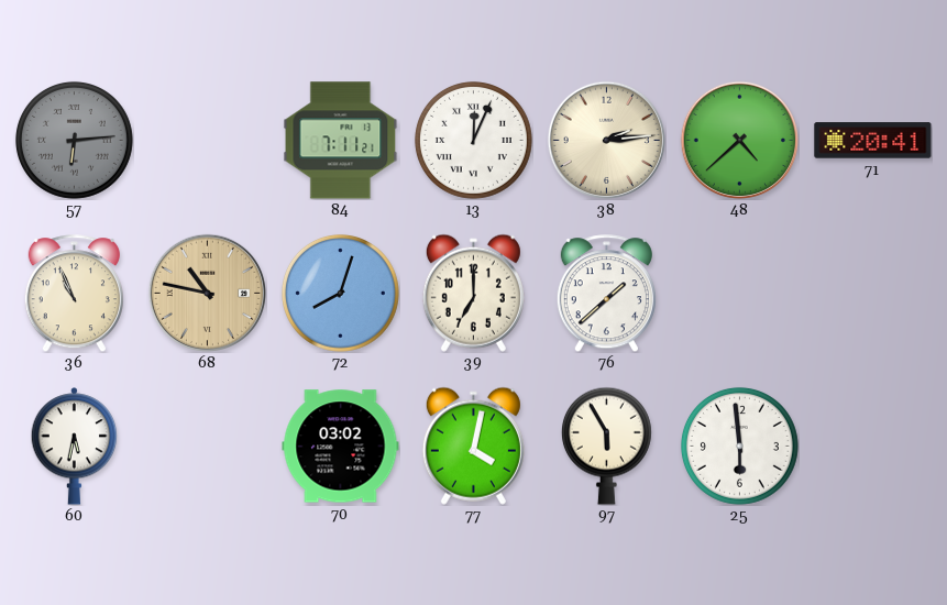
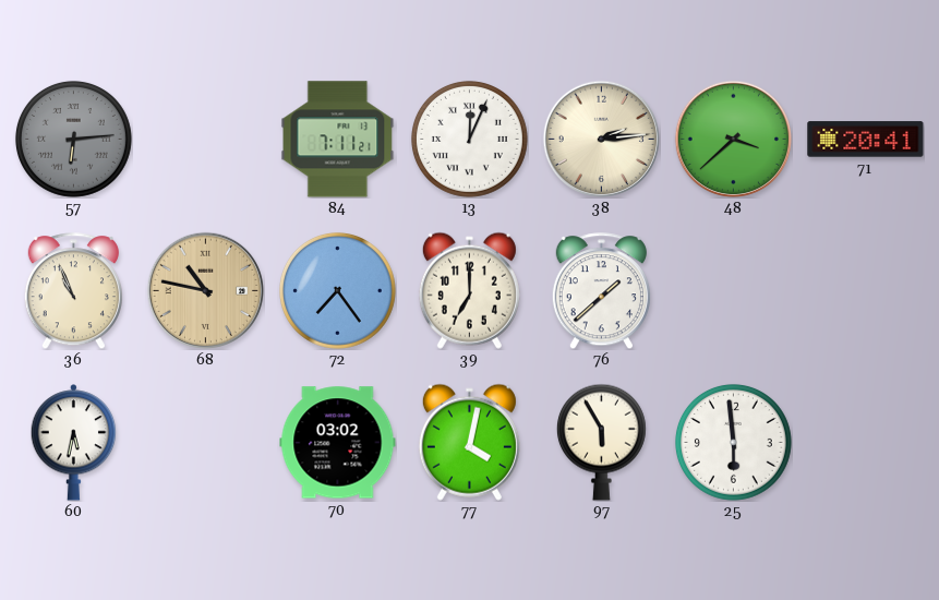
48: 4:38 -> 3:38
72: 8:03 -> 7:24
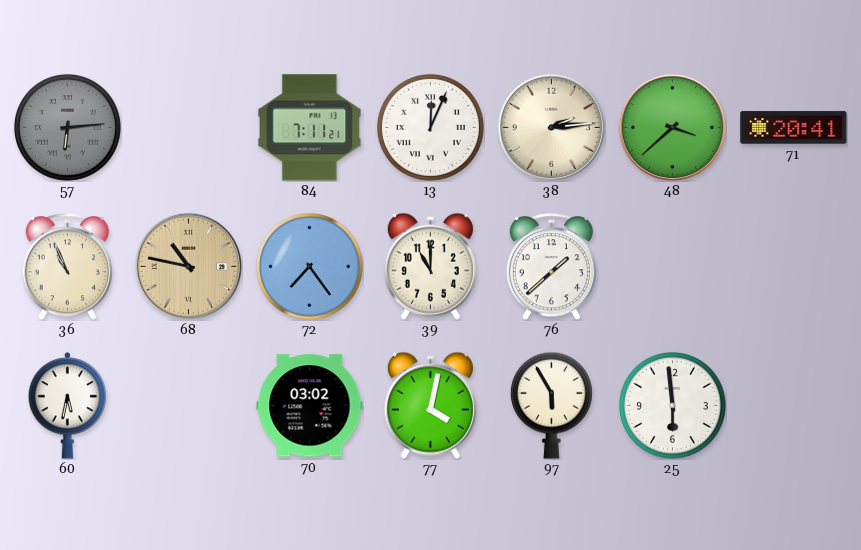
39: 7:00 -> 11:00
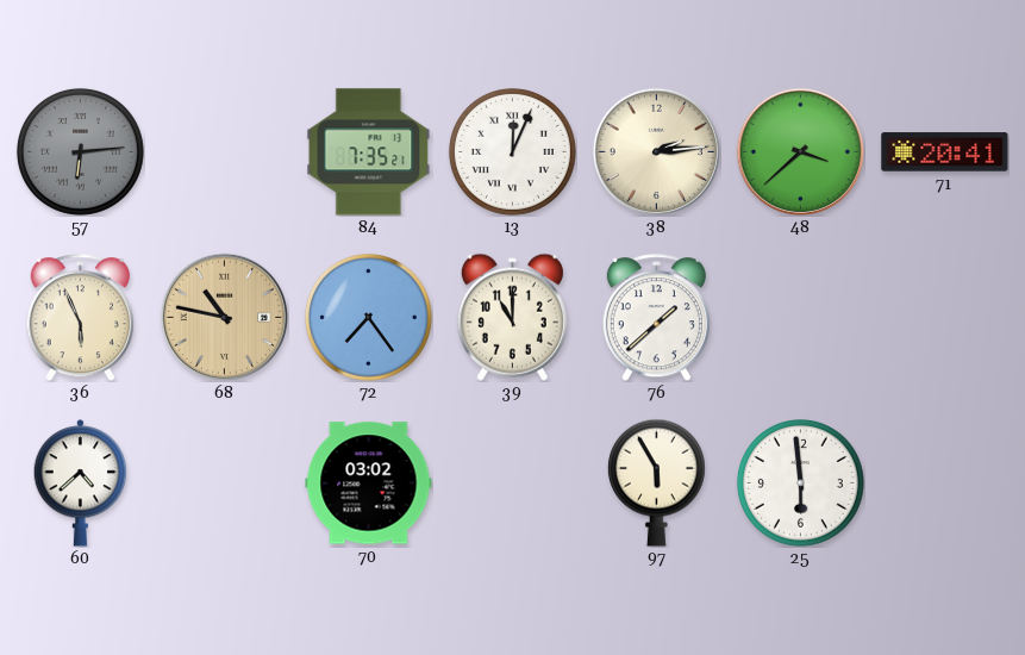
84: 7:11 -> 7:35
36: 10:56 -> 5:56
60: 5:32 -> 4:38
77: 4:02 -> none
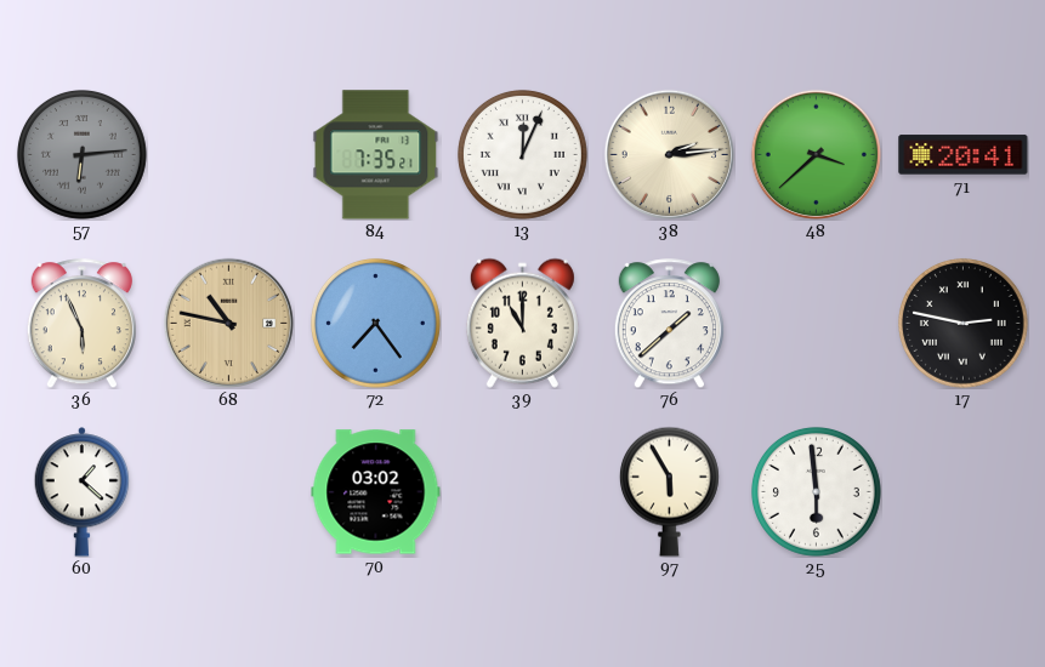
17: none -> 2:47
60: 4:38 -> 1:22
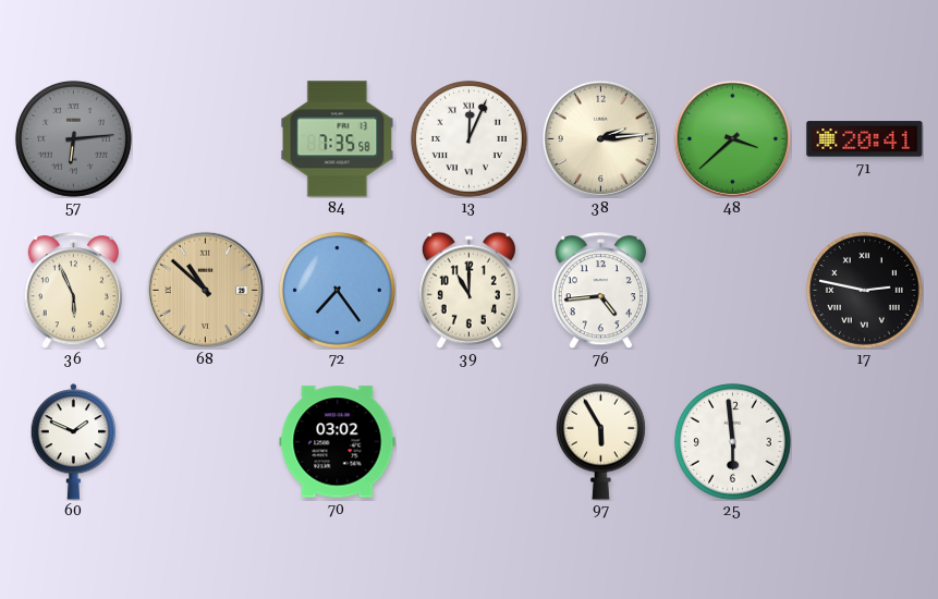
84: 7:35:21 -> 7:35:58
68: 10:47 -> 10:52
76: 1:38 -> 4:44
60: 1:22 -> 1:49
